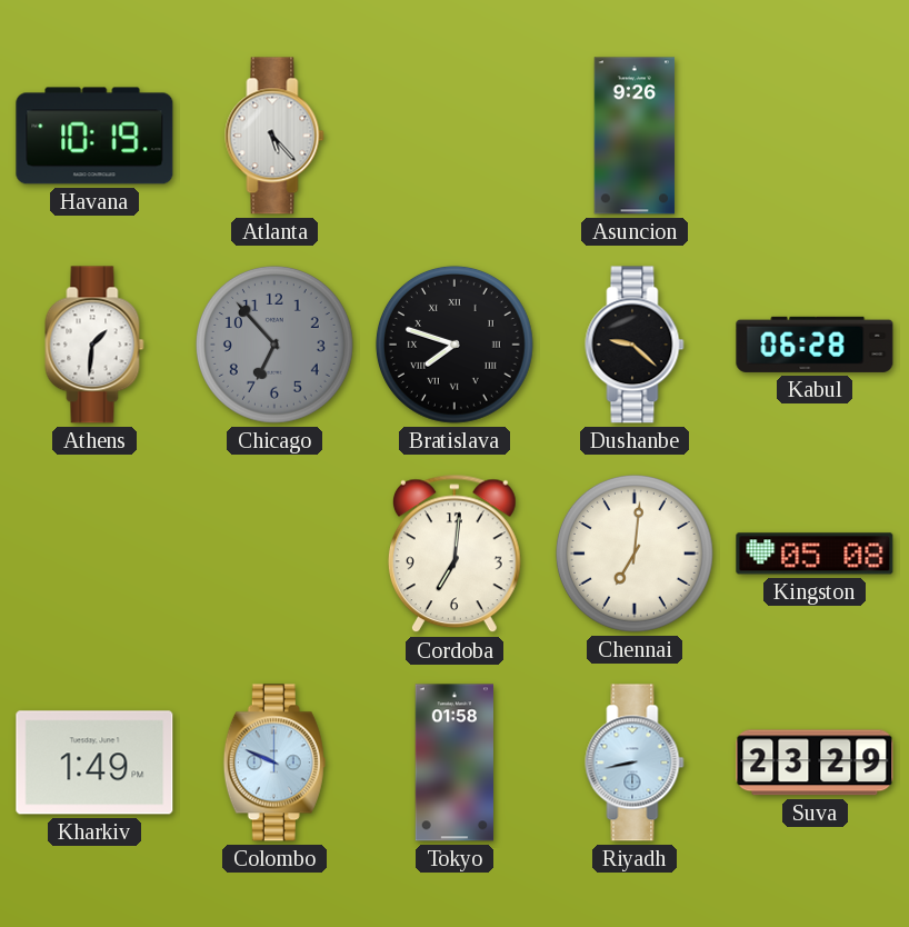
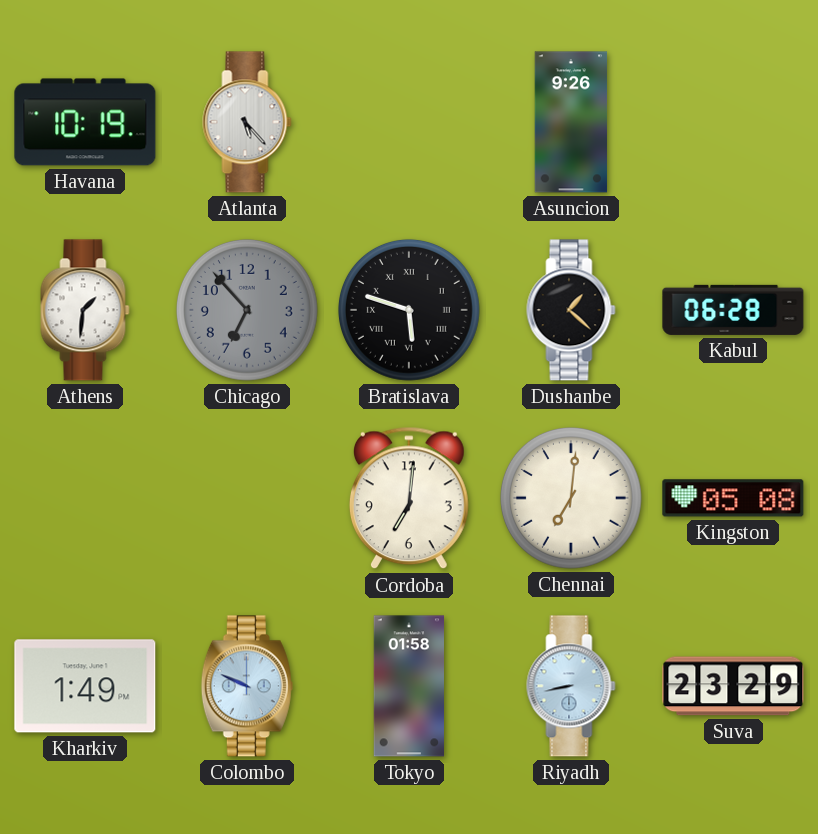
Bratislava: 7:48 -> 5:48
Dushanbe: 9:22 -> 1:22
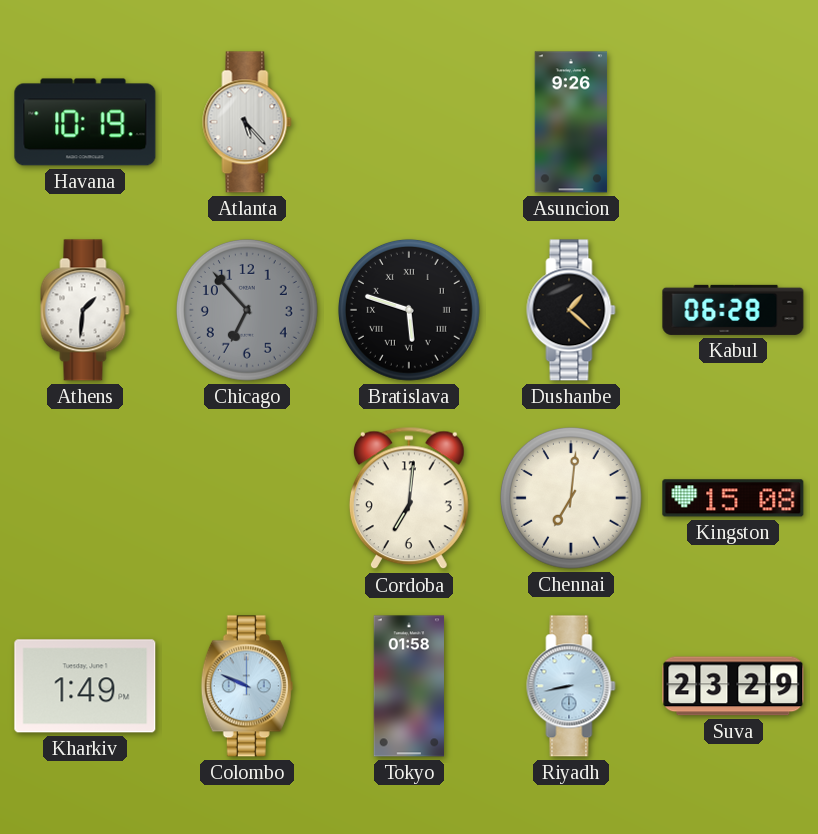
Kingston: 05:08 -> 15:08
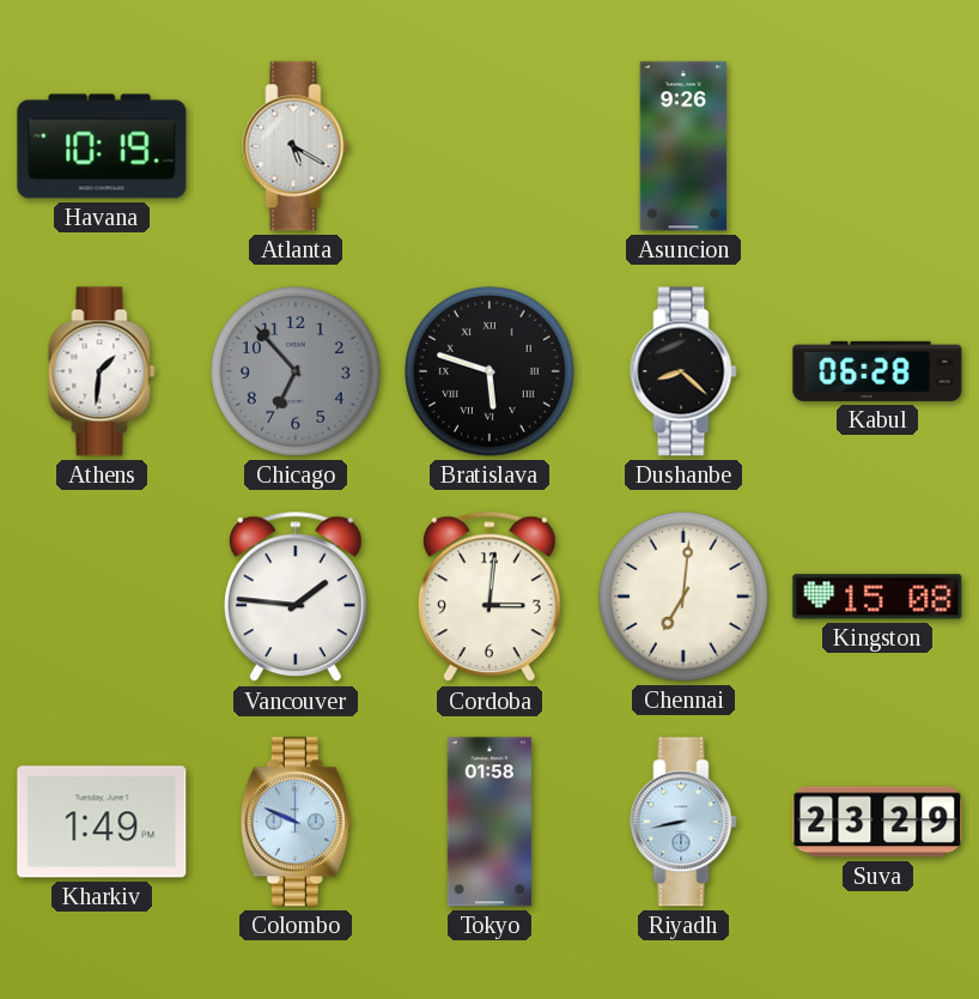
Atlanta: 5:23 -> 5:20
Dushanbe: 1:22 -> 8:22
Vancouver: none -> 1:46
Cordoba: 7:01 -> 3:01
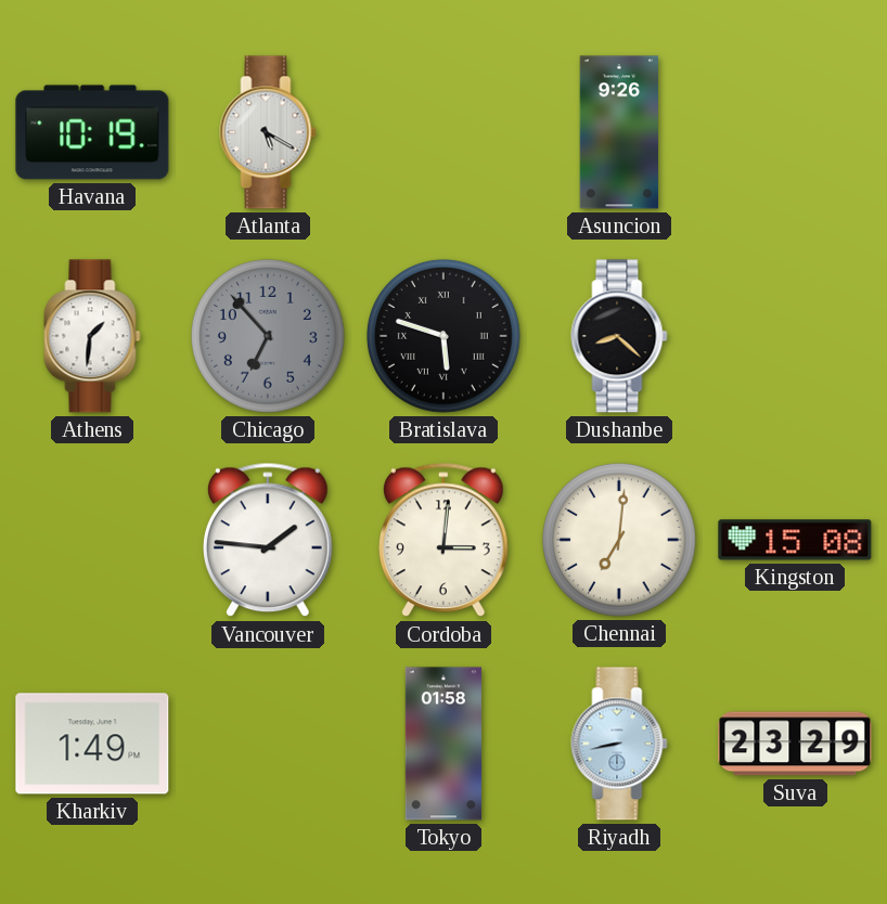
Kabul: 06:28 -> none
Colombo: 9:49 -> none
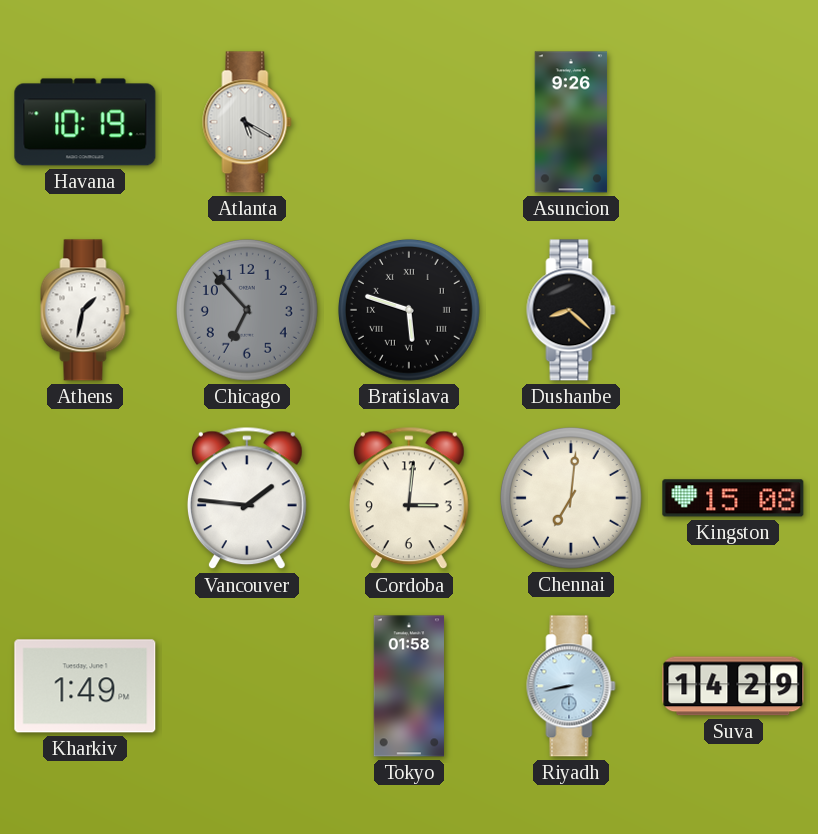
Athens: 1:31 -> 1:32
Suva: 23:29 -> 14:29
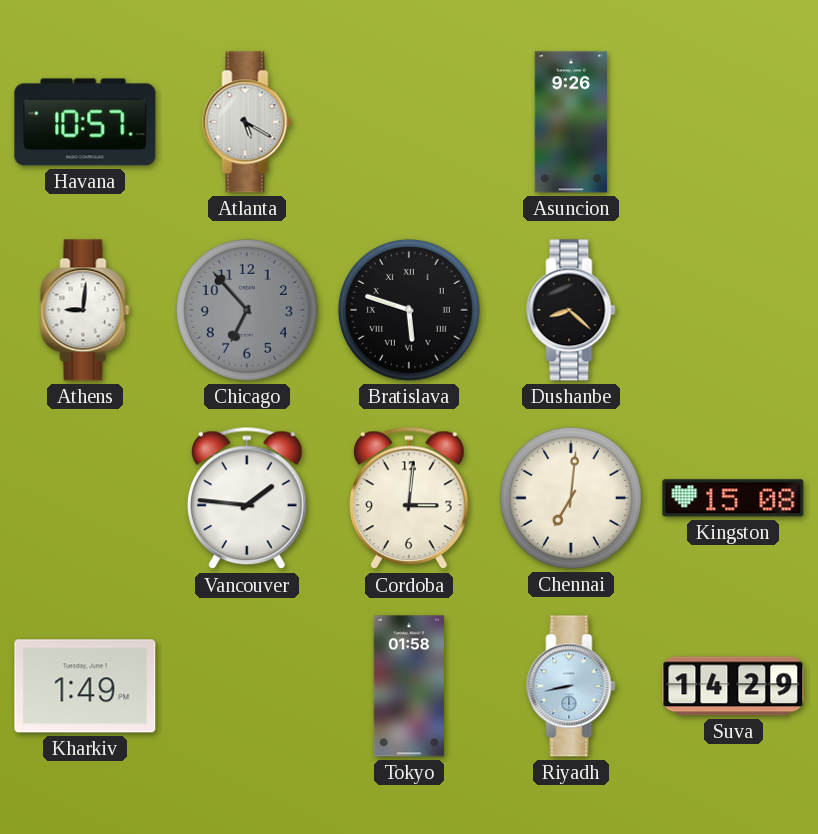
Havana: 10:19 -> 10:57
Athens: 1:32 -> 9:01
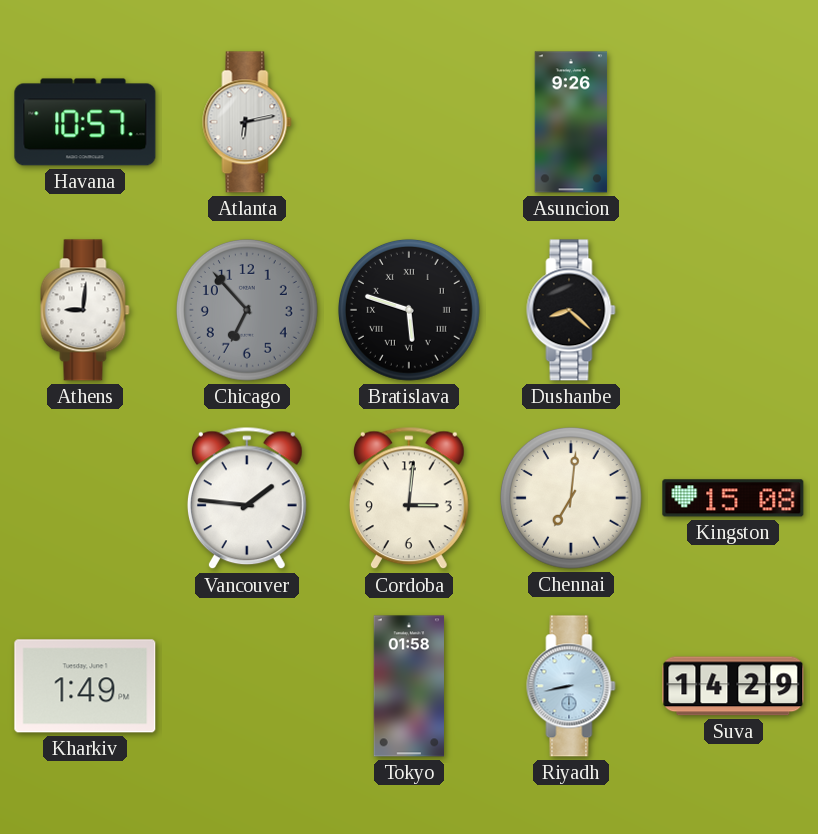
Atlanta: 5:20 -> 6:13
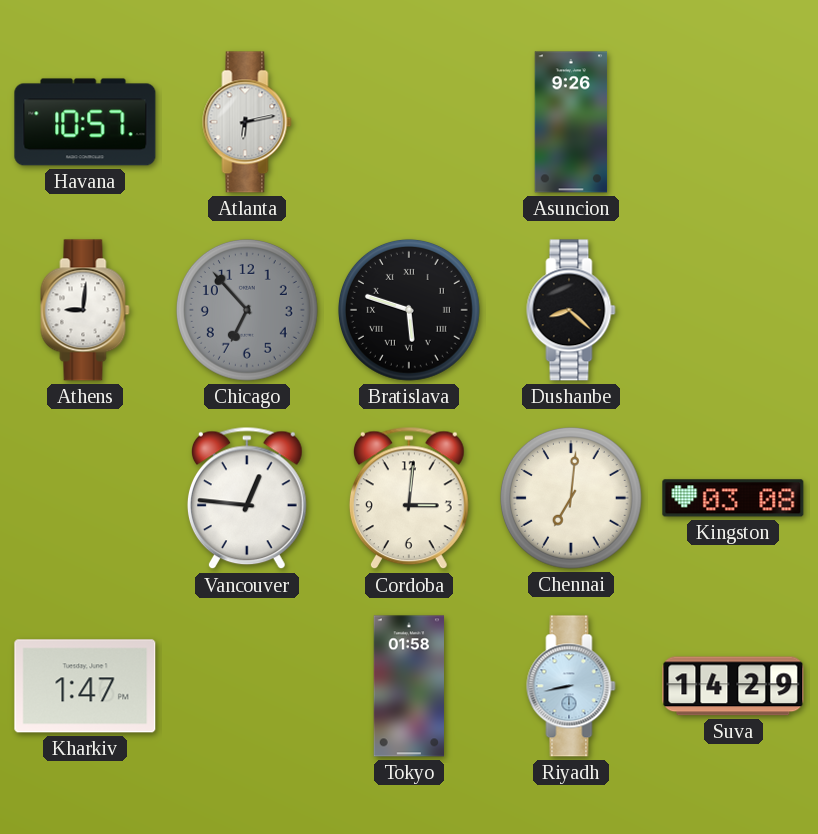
Vancouver: 1:46 -> 12:46
Kingston: 15:08 -> 03:08
Kharkiv: 1:49 -> 1:47
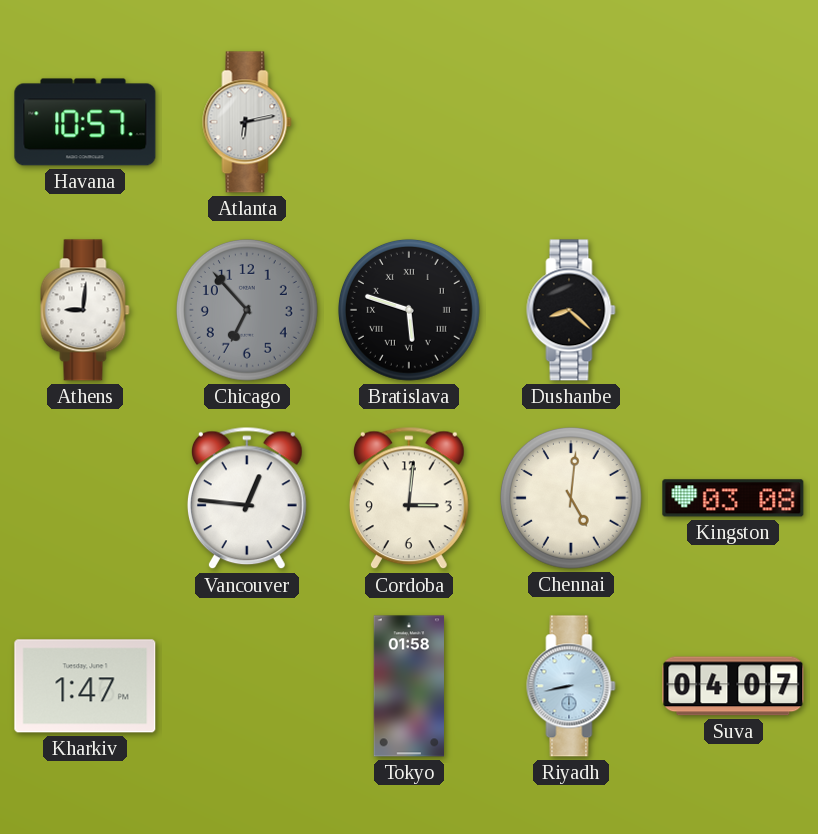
Asuncion: 9:26 -> none
Chennai: 7:01 -> 5:01
Suva: 14:29 -> 04:07
